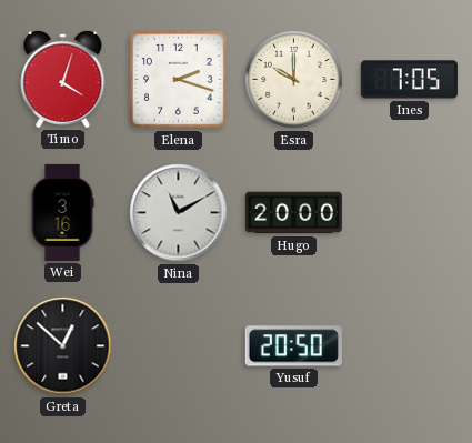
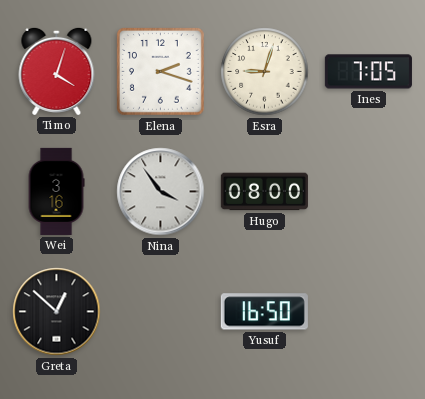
Esra: 10:00 -> 9:03
Nina: 11:10 -> 3:54
Hugo: 20:00 -> 08:00
Yusuf: 20:50 -> 16:50
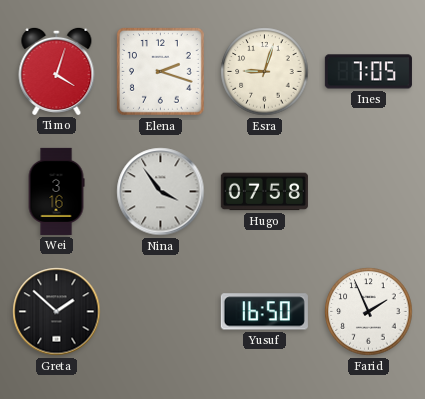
Hugo: 08:00 -> 07:58
Greta: 12:52 -> 1:52
Farid: none -> 1:56
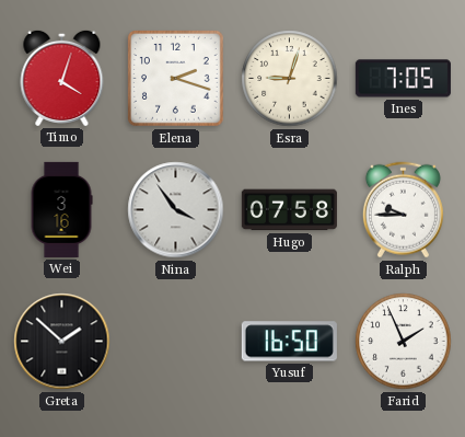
Ralph: none -> 9:45
